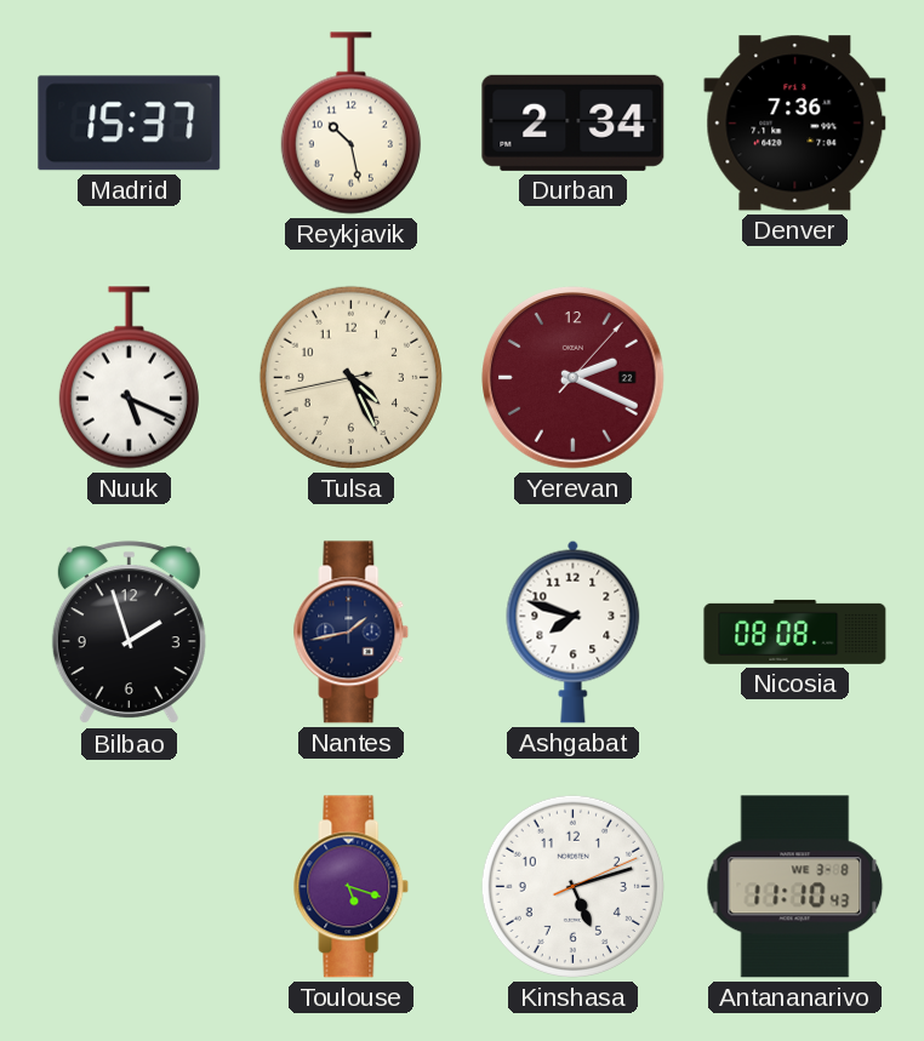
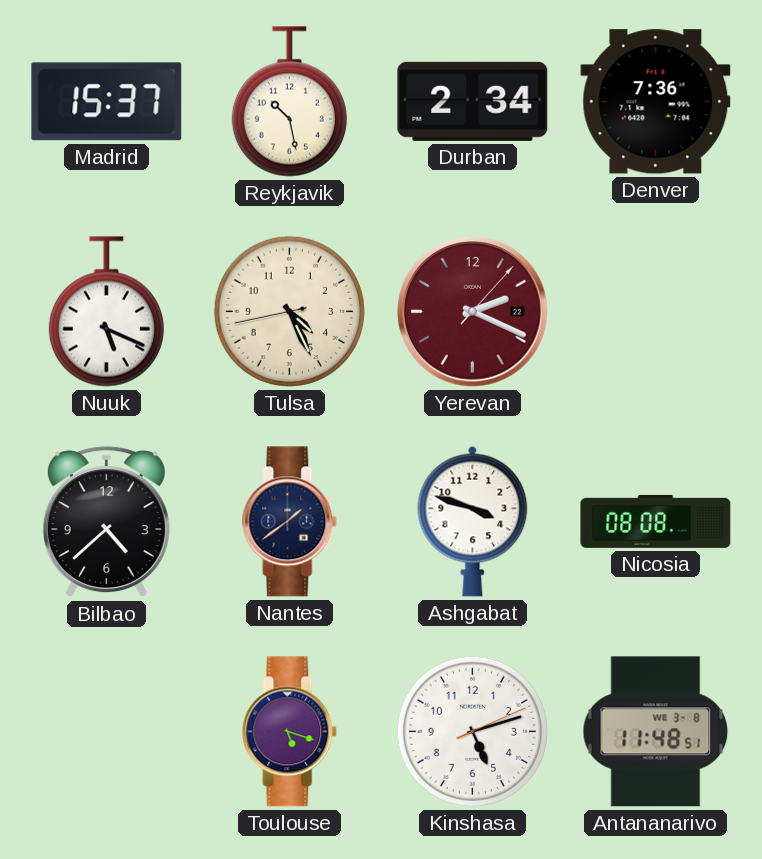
Bilbao: 1:57 -> 4:38
Nantes: 1:43 -> 1:39
Ashgabat: 7:48 -> 3:48
Antananarivo: 11:10 -> 11:48
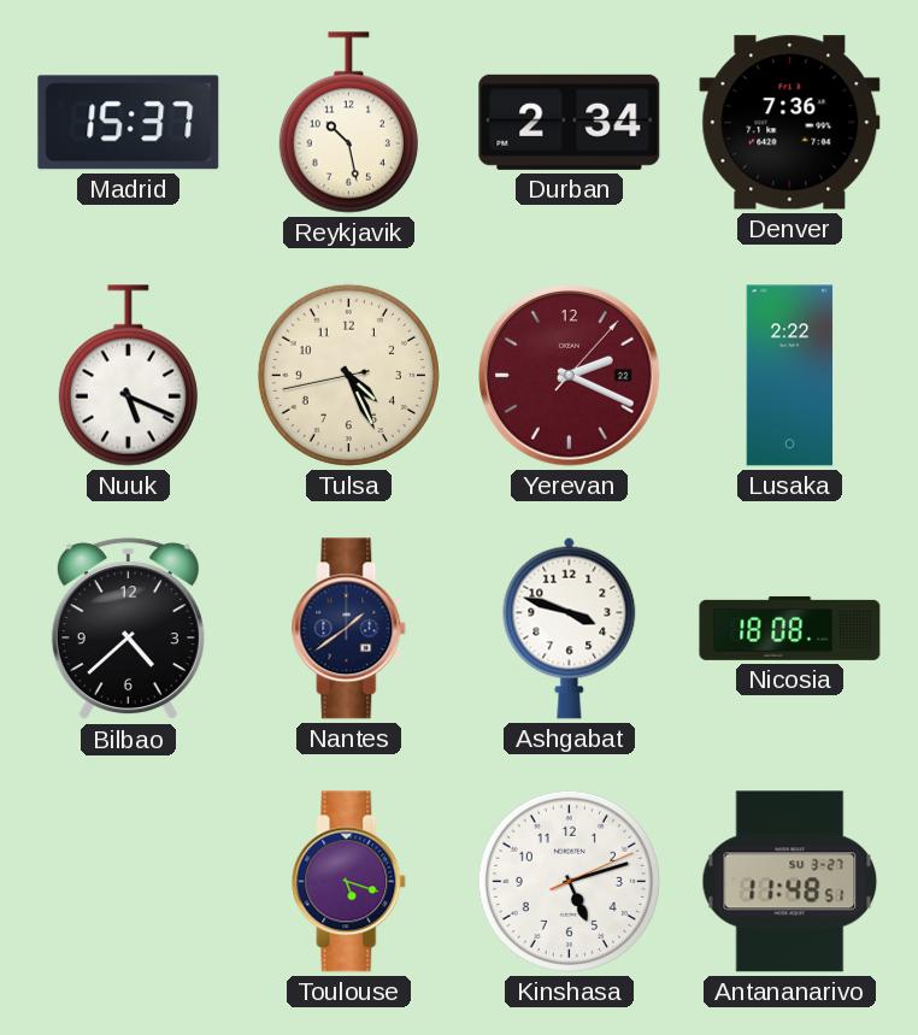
Lusaka: none -> 2:22
Nicosia: 08:08 -> 18:08
Antananarivo date: WE 3-8 -> SU 3-27
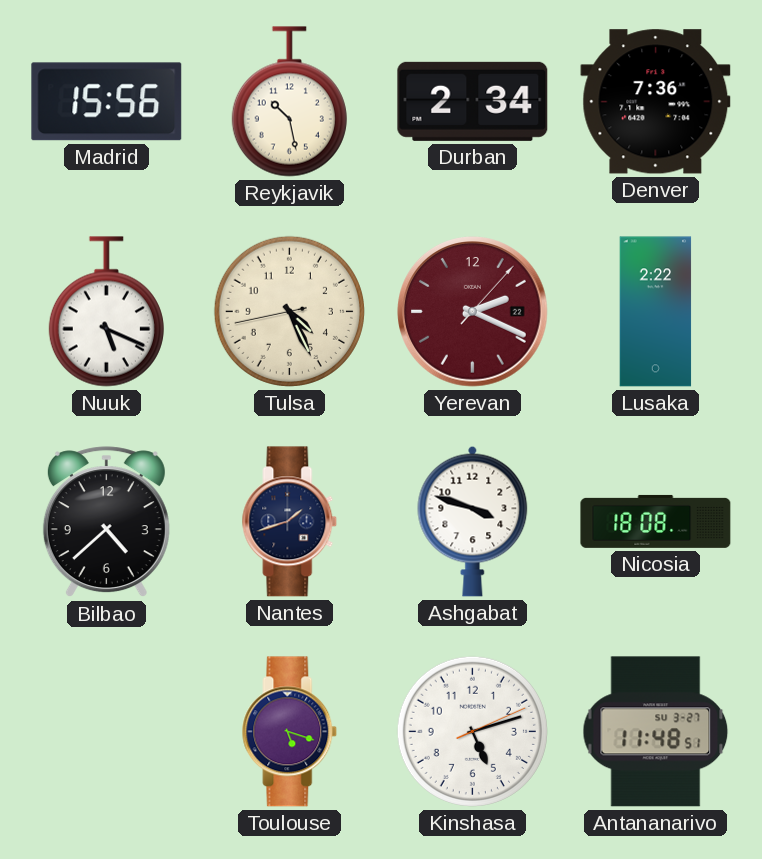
Madrid: 15:37 -> 15:56
Nantes: 1:39 -> 1:42
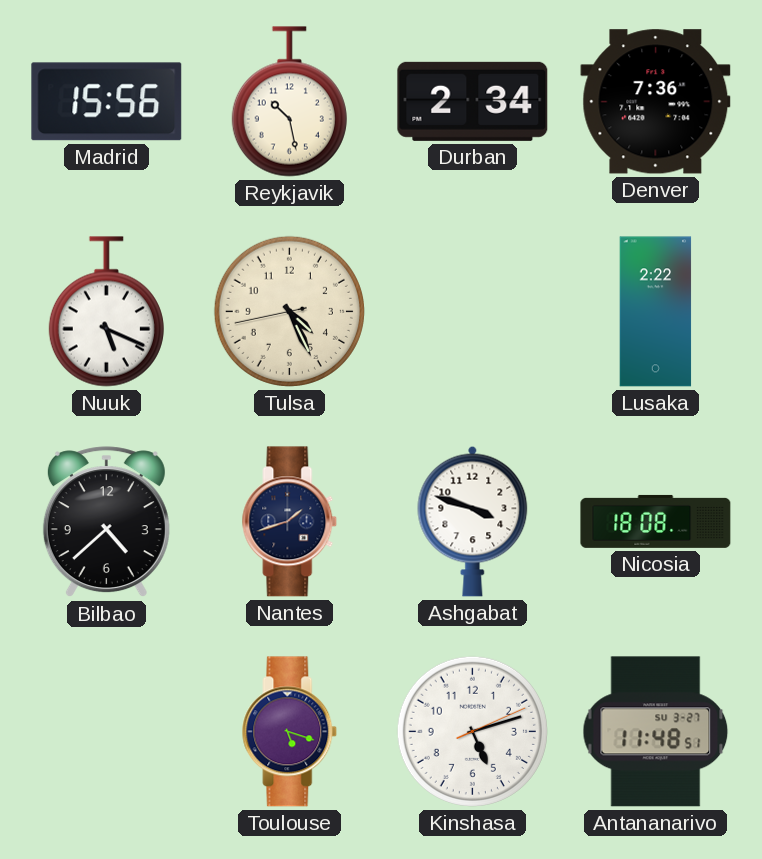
Yerevan: 2:19 -> none
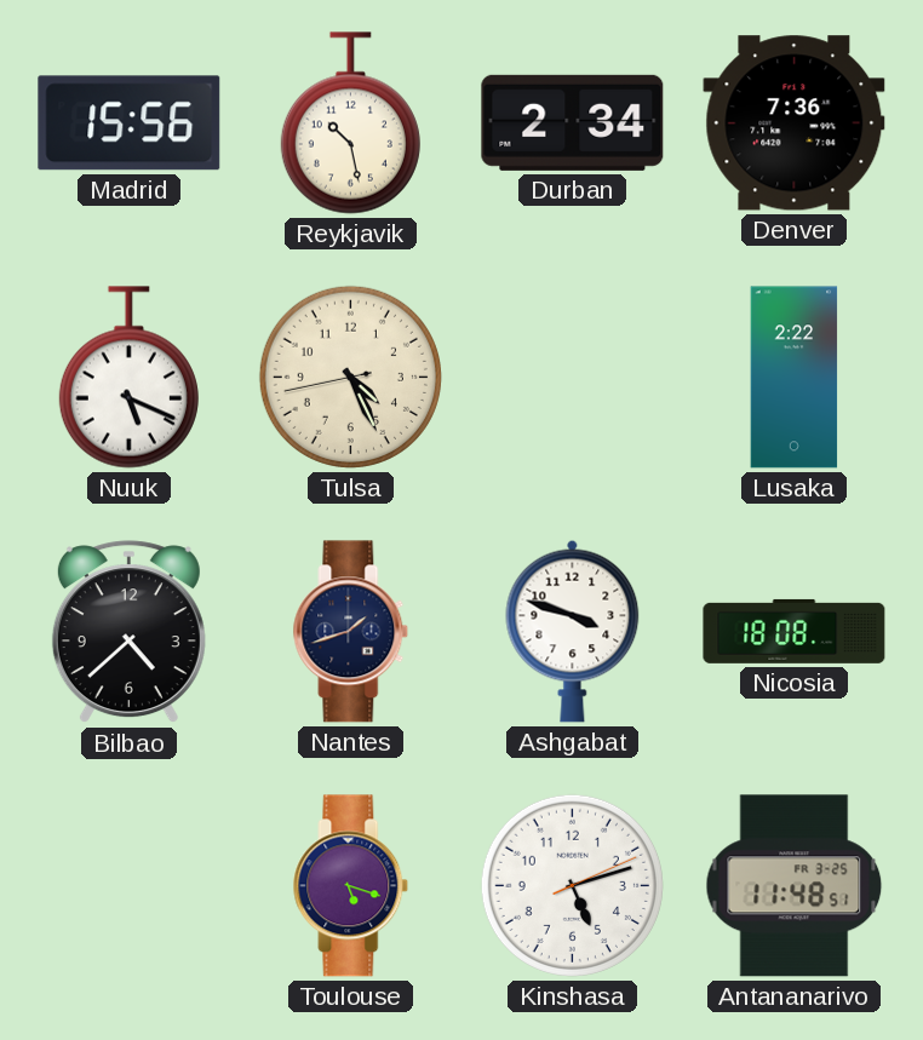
Antananarivo date: SU 3-27 -> FR 3-25
